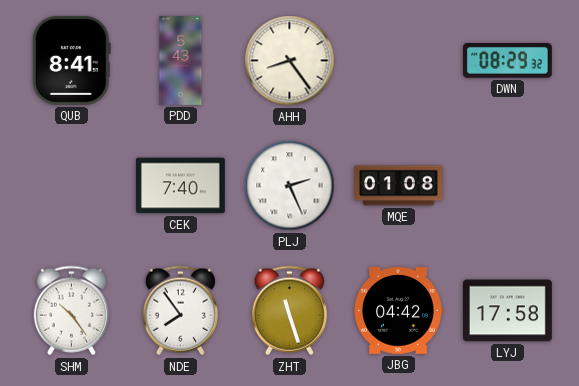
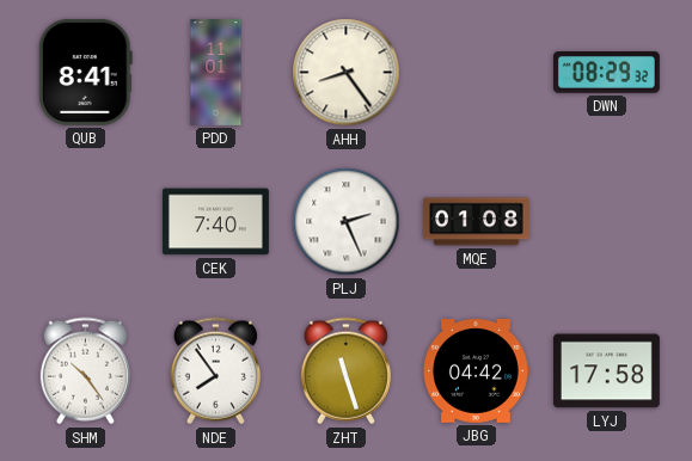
PDD: 5:43 -> 11:01
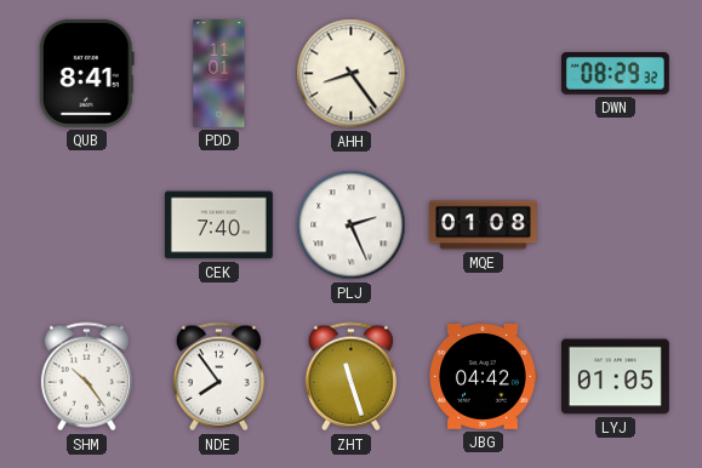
LYJ: 17:58 -> 01:05
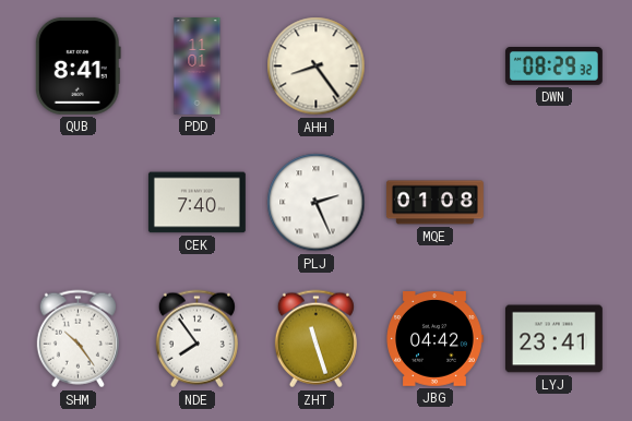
LYJ: 01:05 -> 23:41
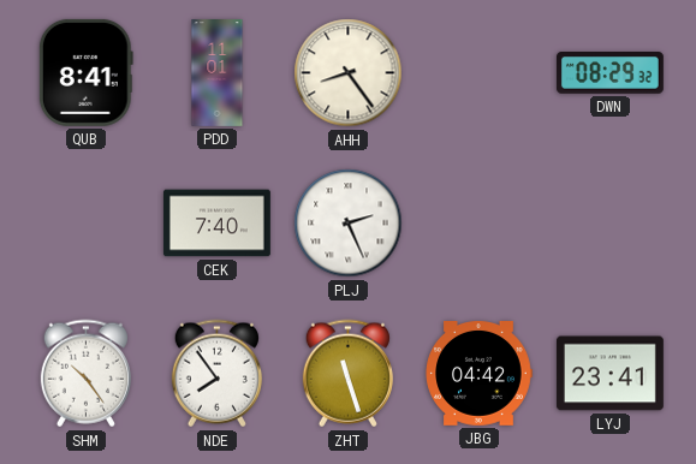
MQE: 01:08 -> none
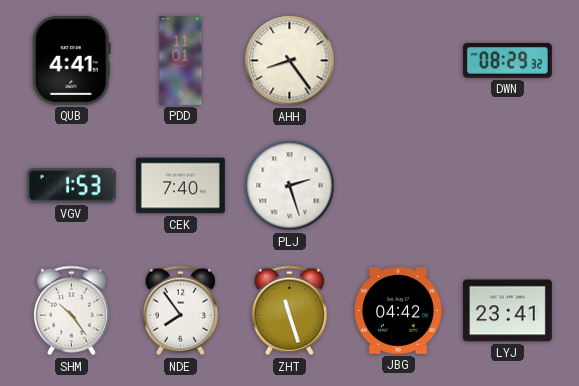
QUB: 8:41 -> 4:41
VGV: none -> 1:53
PLJ: 2:26 -> 2:27
